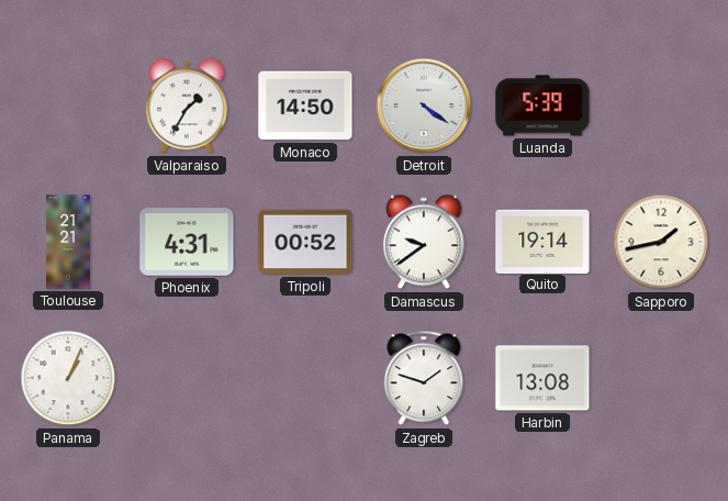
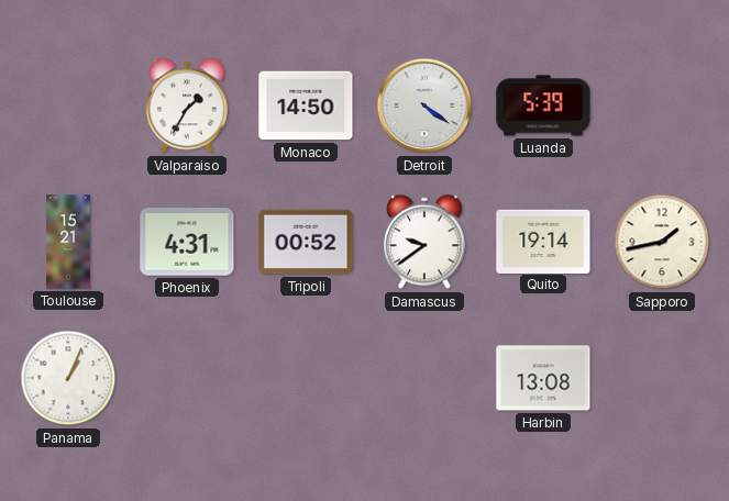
Toulouse: 21:21 -> 15:21
Zagreb: 1:48 -> none
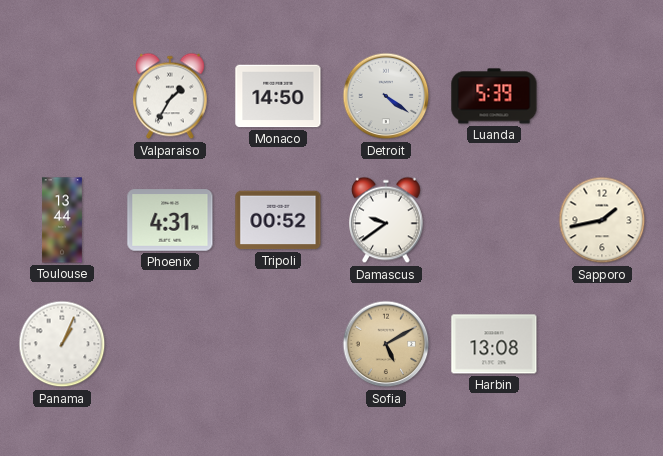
Toulouse: 15:21 -> 13:44
Quito: 19:14 -> none
Sofia: none -> 5:10
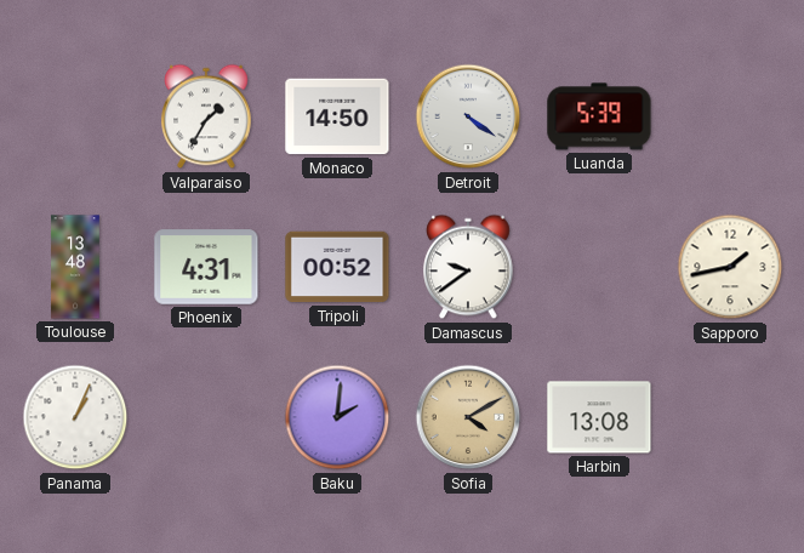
Toulouse: 13:44 -> 13:48
Baku: none -> 2:01
Sofia: 5:10 -> 4:10
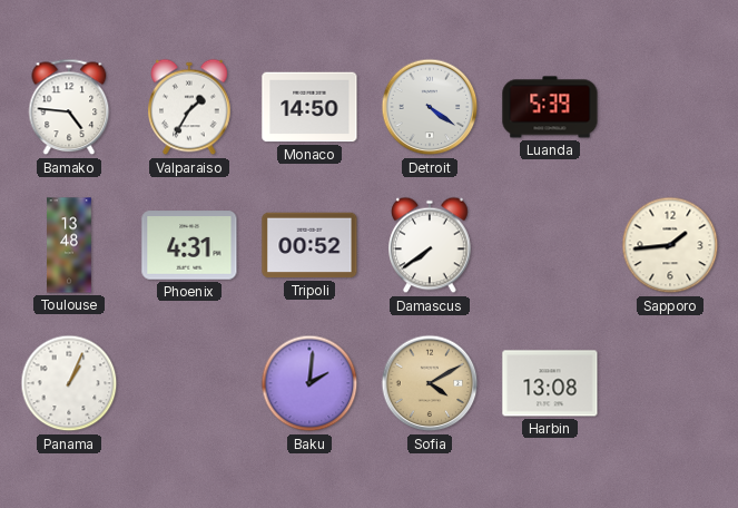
Bamako: none -> 4:46
Damascus: 9:39 -> 7:39
Sapporo: 1:43 -> 1:44
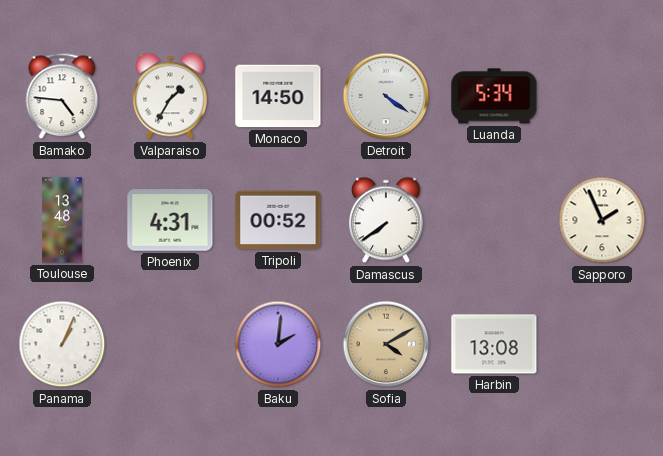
Luanda: 5:39 -> 5:34
Sapporo: 1:44 -> 1:56
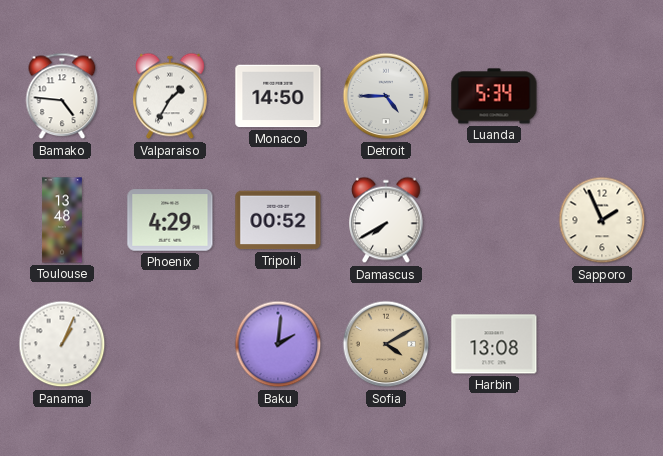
Detroit: 4:21 -> 4:45
Phoenix: 4:31 -> 4:29
Damascus: 7:39 -> 7:40
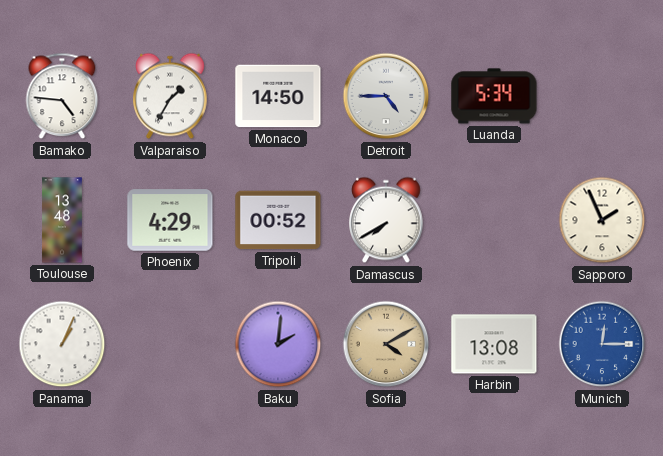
Munich: none -> 12:15
